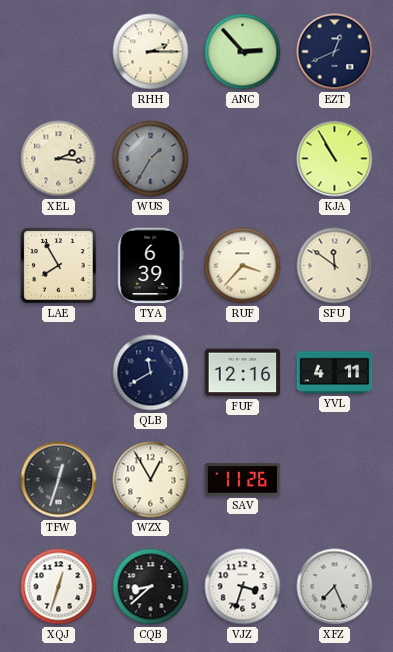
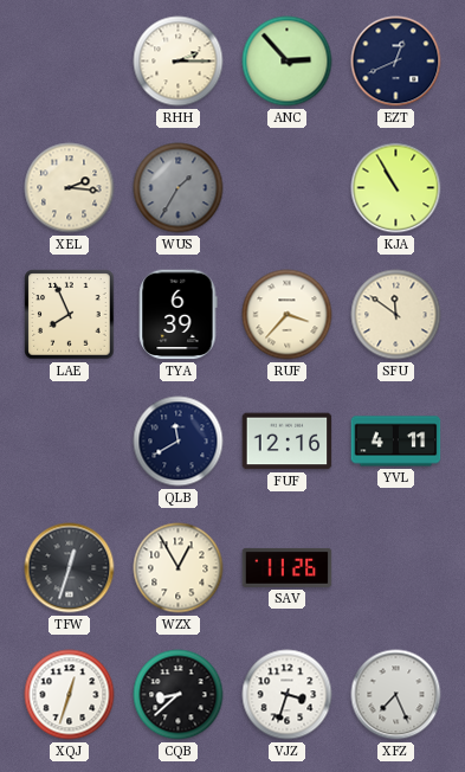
LAE: 7:55 -> 7:56
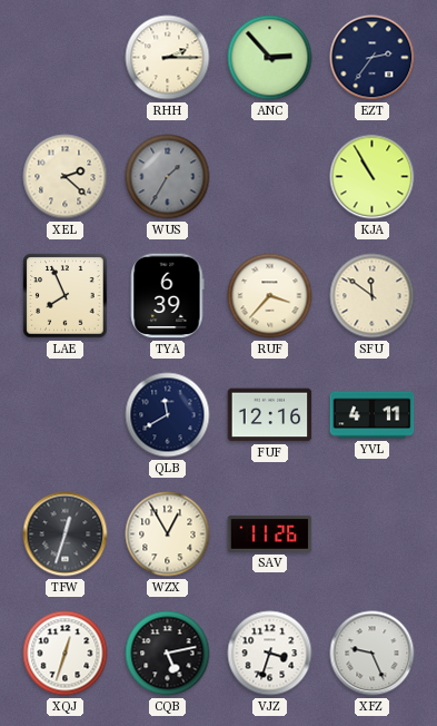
EZT: 12:41 -> 2:36
XEL: 2:16 -> 2:22
CQB: 8:38 -> 5:13
XFZ: 7:26 -> 9:26
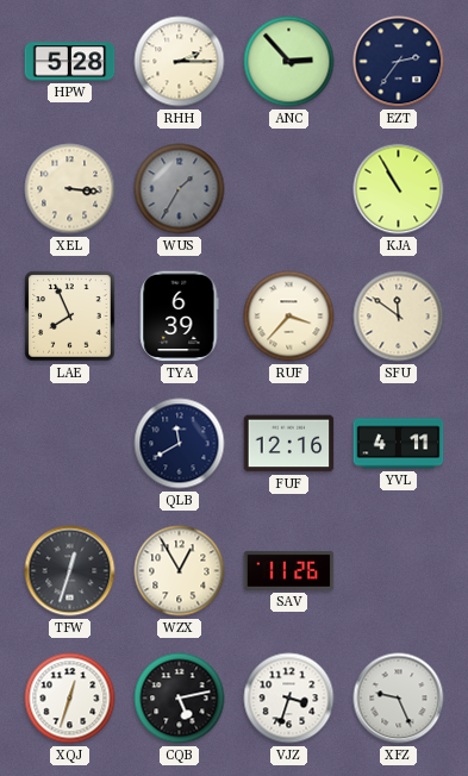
HPW: none -> 5:28
XEL: 2:22 -> 3:16
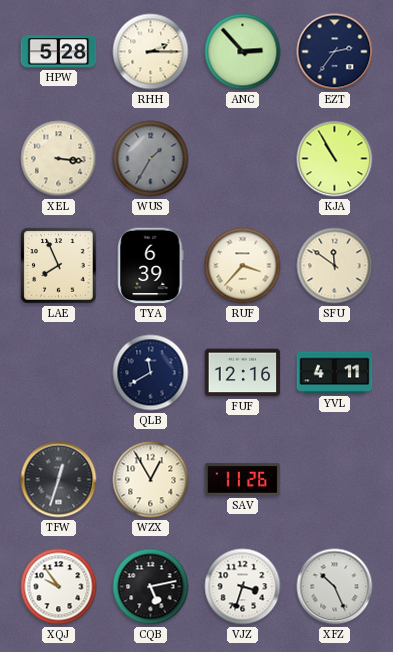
XQJ: 12:33 -> 9:54
XFZ: 9:26 -> 10:26
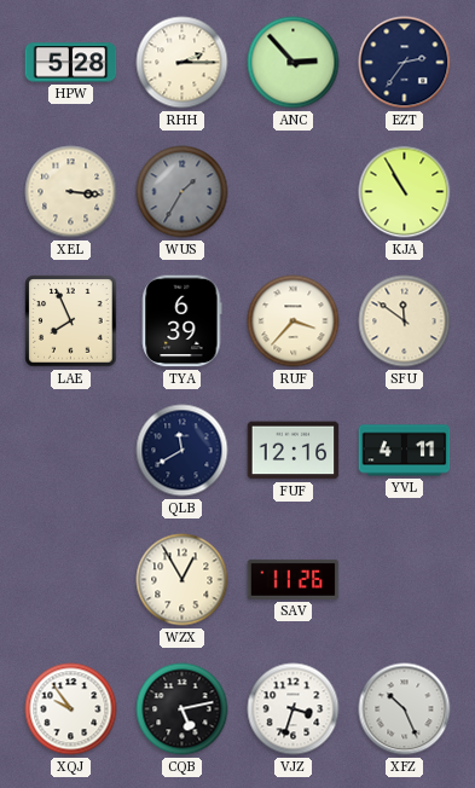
TFW: 12:33 -> none
